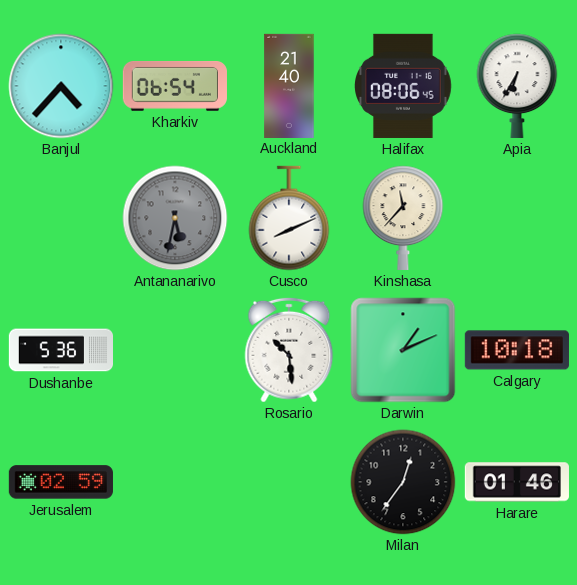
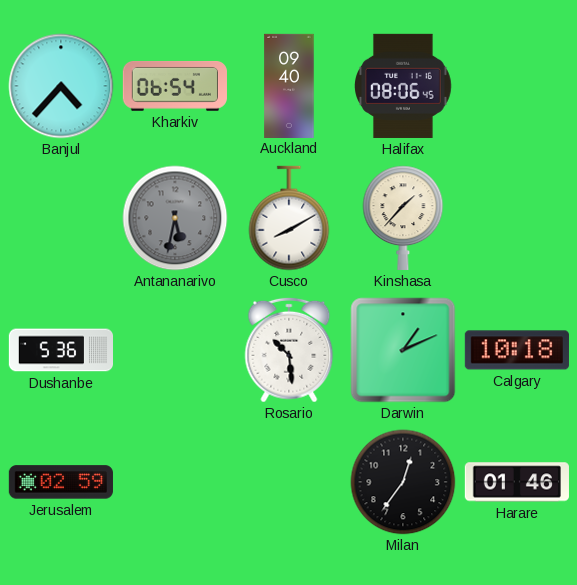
Auckland: 21:40 -> 09:40
Apia: 6:35 -> none
Cusco: 8:11 -> 8:10
Kinshasa: 11:37 -> 1:37
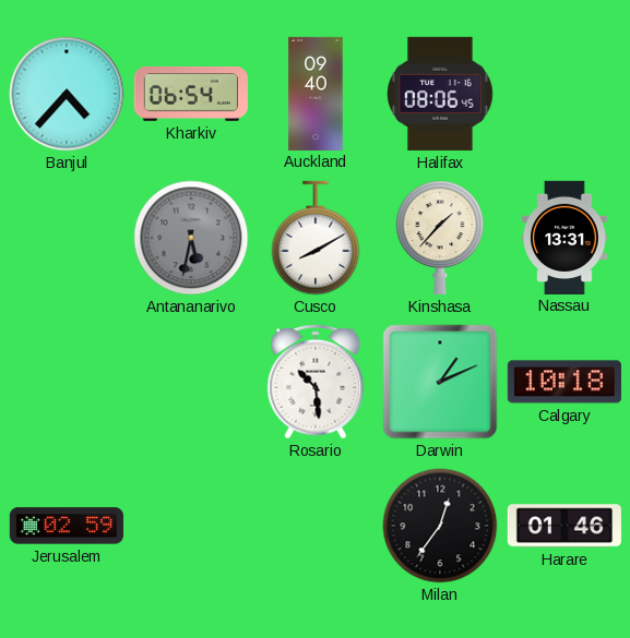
Nassau: none -> 13:31
Dushanbe: 5:36 -> none
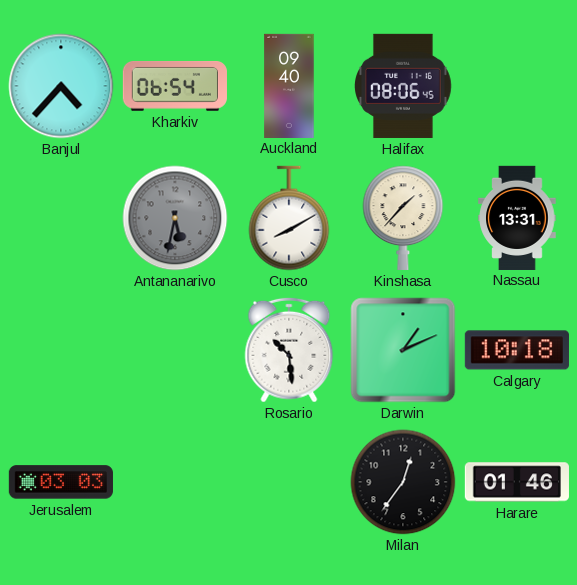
Jerusalem: 02:59 -> 03:03
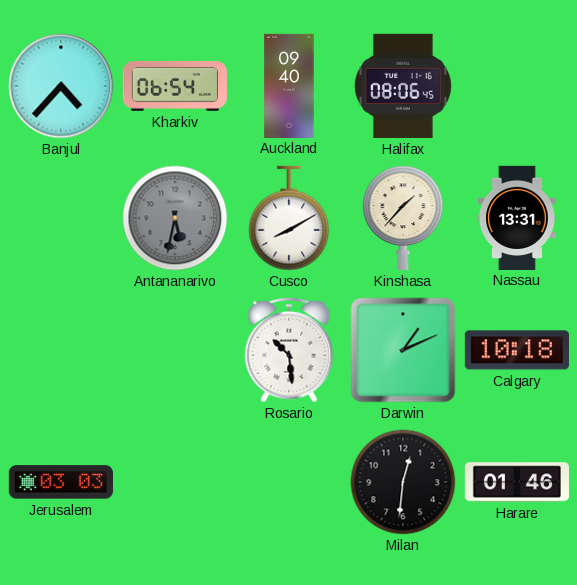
Milan: 12:36 -> 12:31
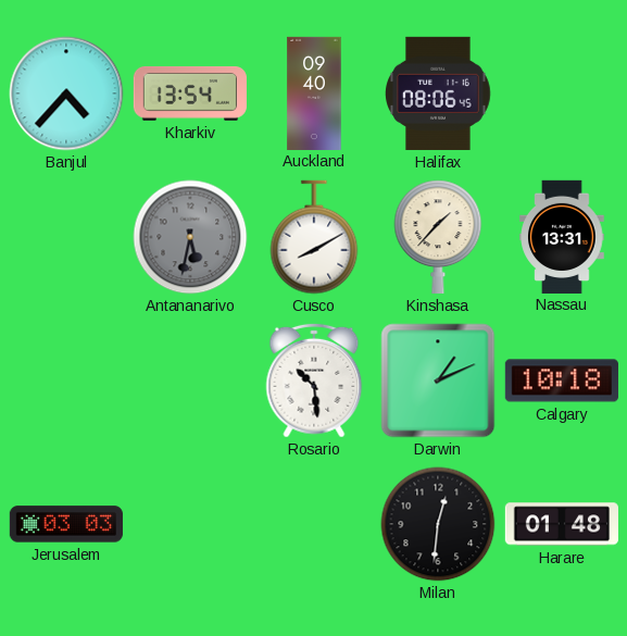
Kharkiv: 06:54 -> 13:54
Harare: 01:46 -> 01:48
